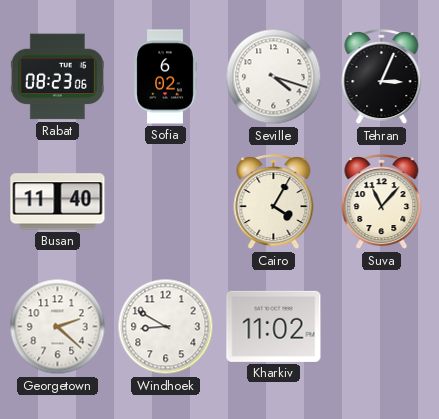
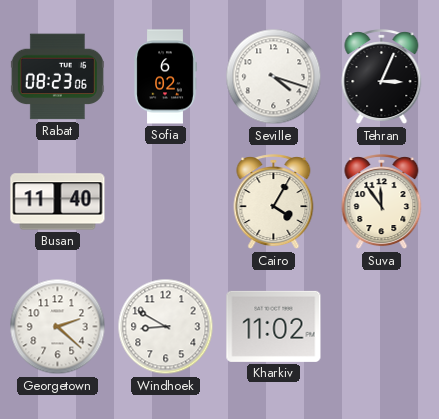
Suva: 11:07 -> 11:54
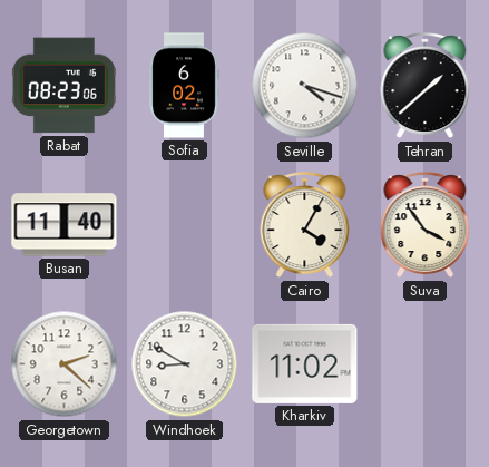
Tehran: 3:04 -> 1:38
Suva: 11:54 -> 3:54
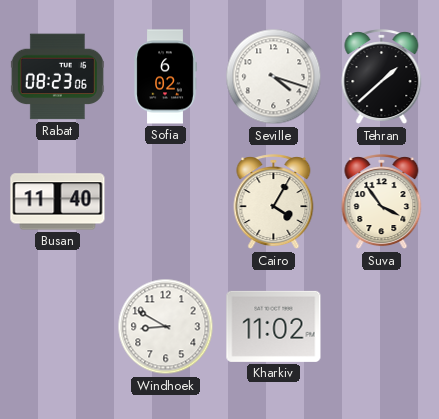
Georgetown: 2:22 -> none
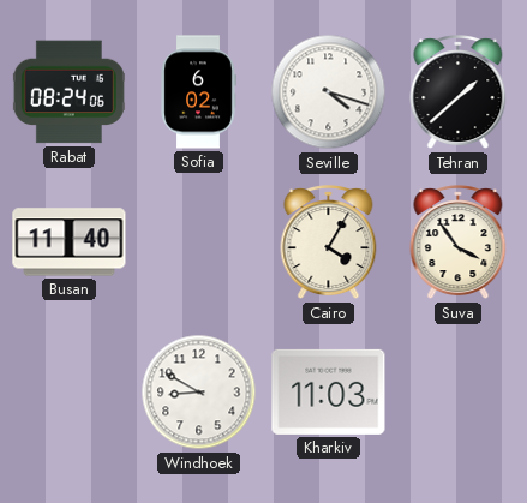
Rabat: 08:23 -> 08:24
Kharkiv: 11:02 -> 11:03
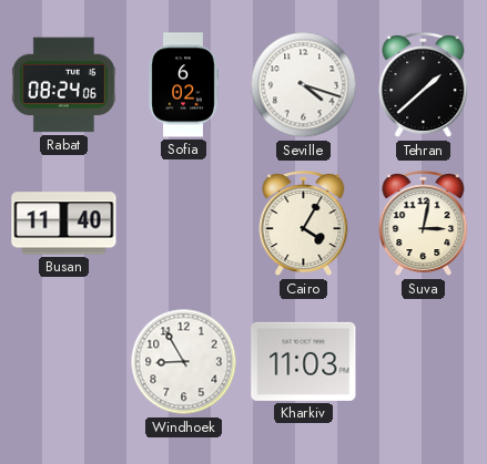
Suva: 3:54 -> 3:02
Windhoek: 8:50 -> 8:55
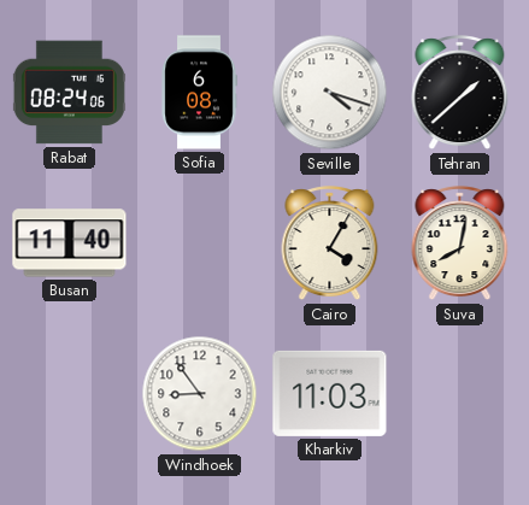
Sofia: 6:02 -> 6:08
Suva: 3:02 -> 8:02
Windhoek: 8:55 -> 8:54
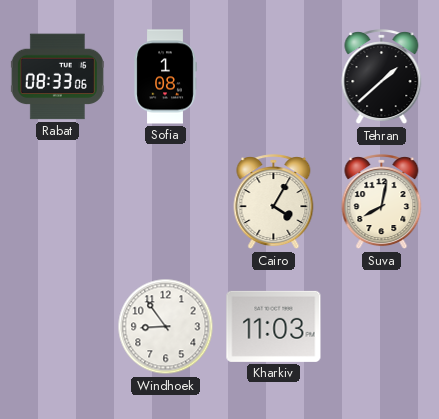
Rabat: 08:24 -> 08:33
Sofia: 6:08 -> 1:08
Seville: 4:18 -> none
Busan: 11:40 -> none
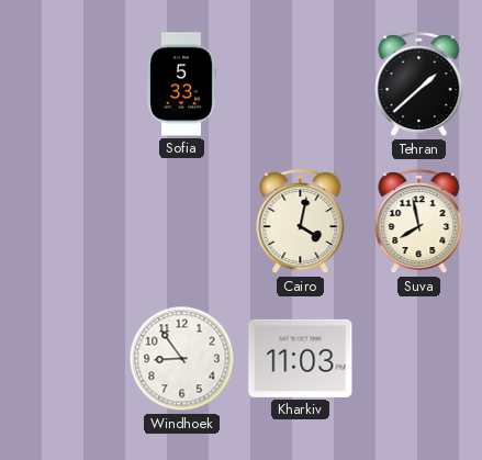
Rabat: 08:33 -> none
Sofia: 1:08 -> 5:33
Cairo: 4:05 -> 4:02
Suva: 8:02 -> 7:58
